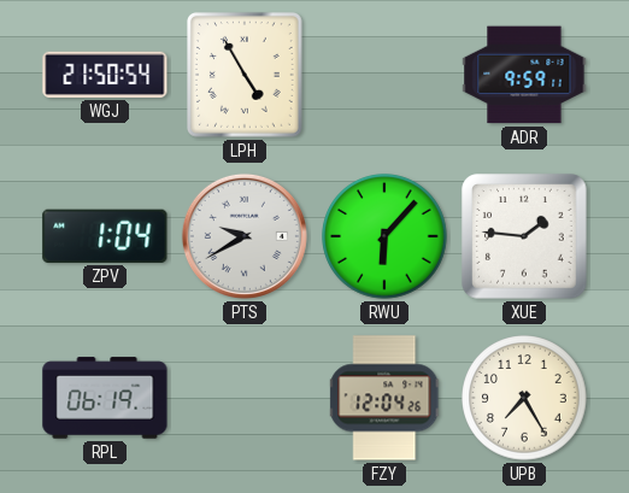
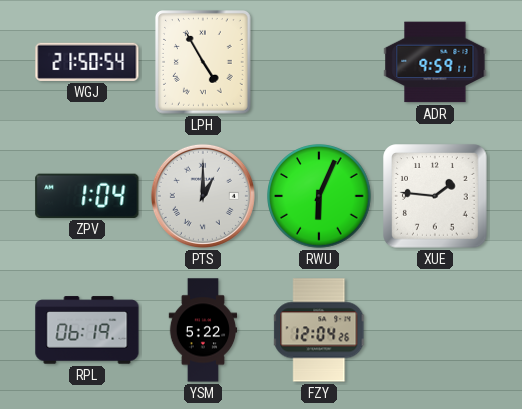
PTS: 9:40 -> 1:00
RWU: 6:07 -> 6:04
YSM: none -> 5:22
UPB: 7:25 -> none
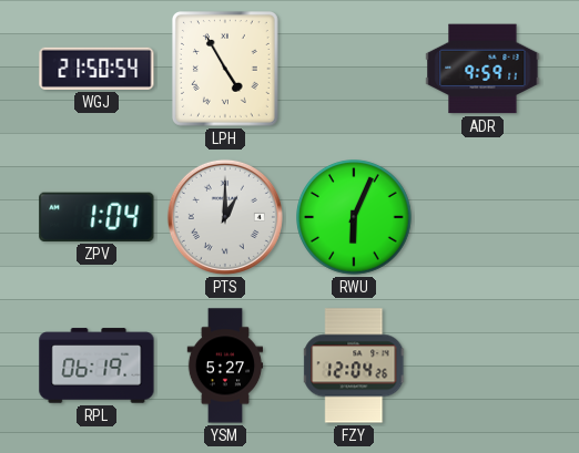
XUE: 1:46 -> none
YSM: 5:22 -> 5:27
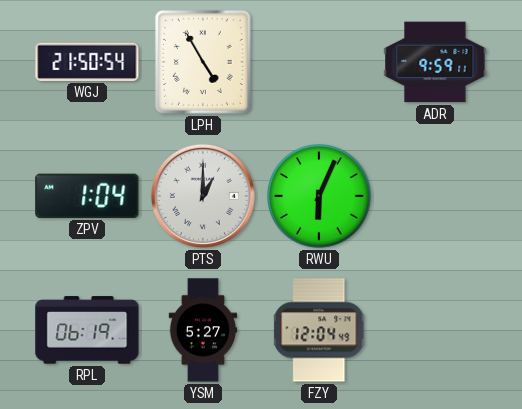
FZY: 12:04:26 -> 12:04:49
